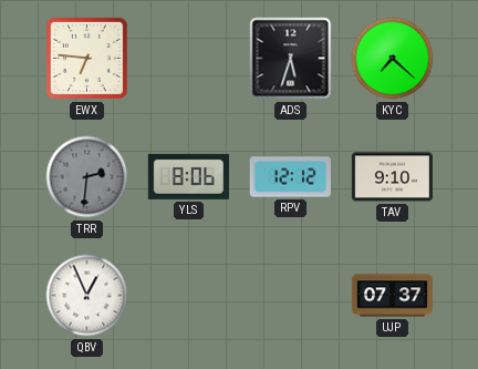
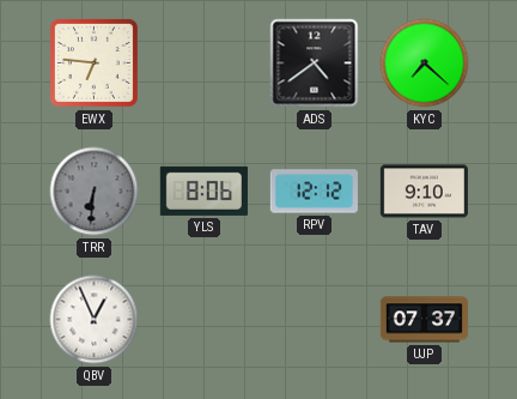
ADS: 5:33 -> 4:39
TRR: 2:31 -> 6:31
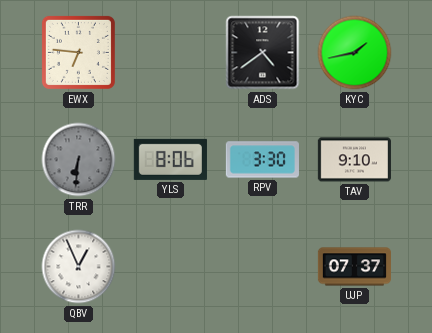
KYC: 7:22 -> 1:43
RPV: 12:12 -> 3:30
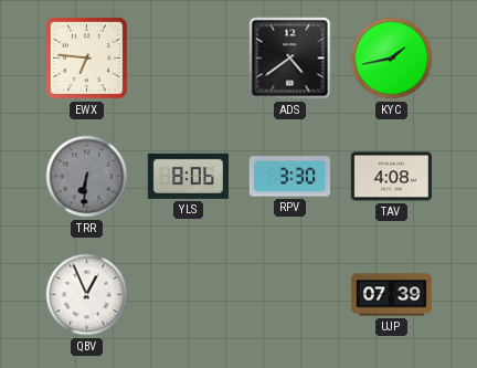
TAV: 9:10 -> 4:08
UJP: 07:37 -> 07:39
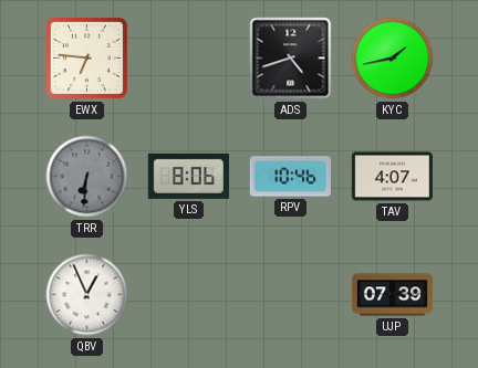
ADS: 4:39 -> 4:42
RPV: 3:30 -> 10:46
TAV: 4:08 -> 4:07
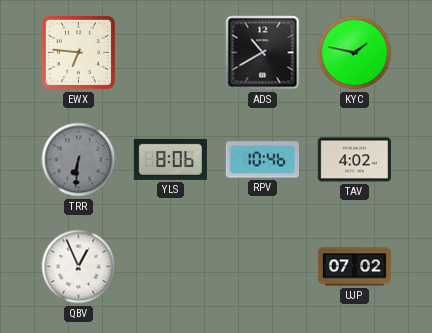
ADS: 4:42 -> 10:40
KYC: 1:43 -> 1:47
TAV: 4:07 -> 4:02
UJP: 07:39 -> 07:02
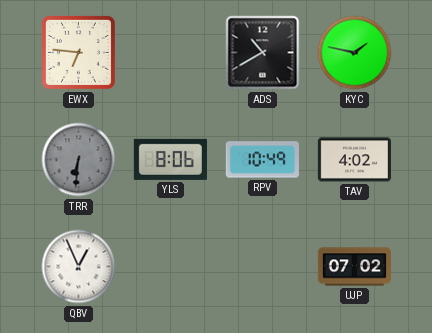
RPV: 10:46 -> 10:49
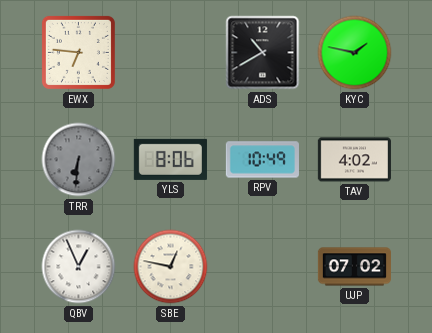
SBE: none -> 12:47
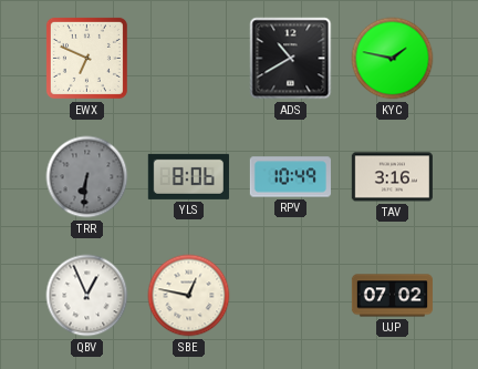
EWX: 6:46 -> 6:49
TAV: 4:02 -> 3:16
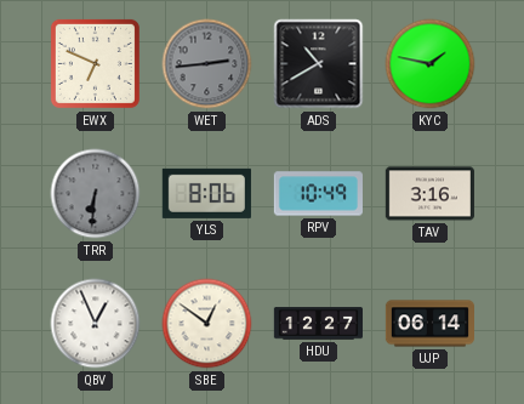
WET: none -> 2:44
SBE: 12:47 -> 12:51
HDU: none -> 12:27
UJP: 07:02 -> 06:14
